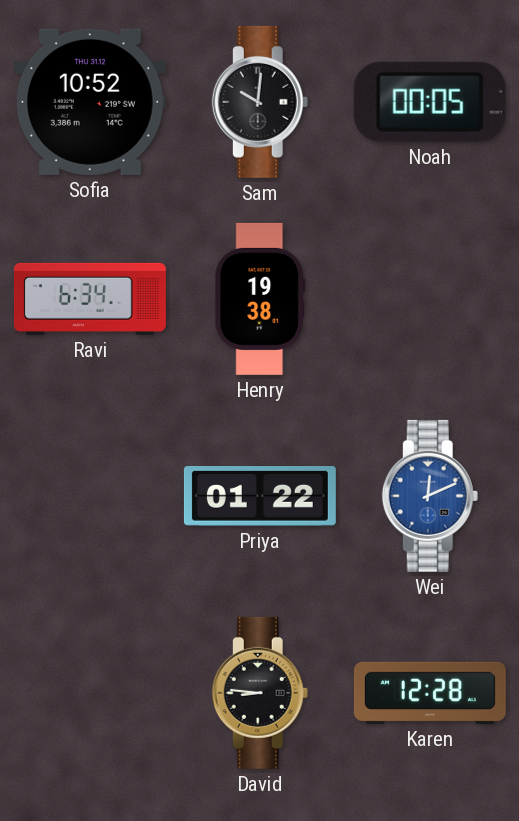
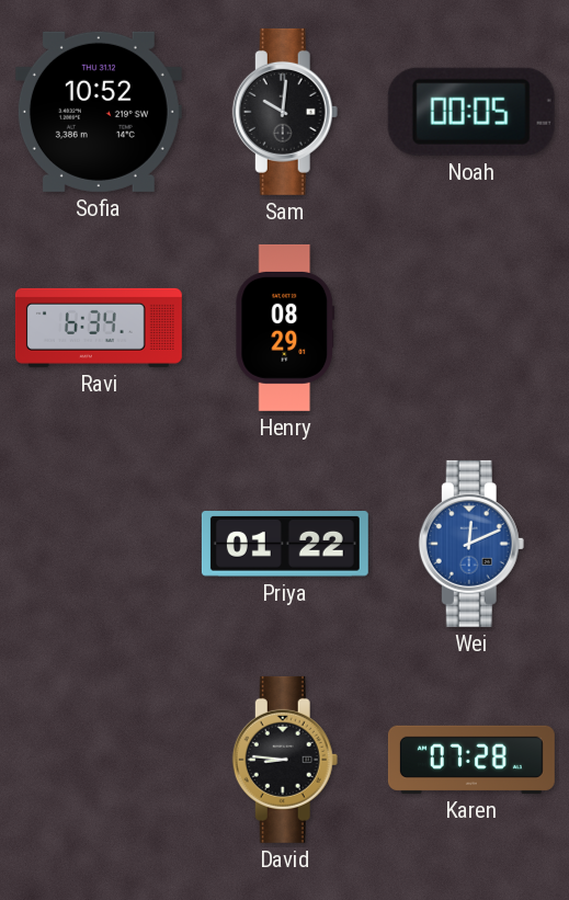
Henry: 19:38 -> 08:29
Karen: 12:28 -> 07:28
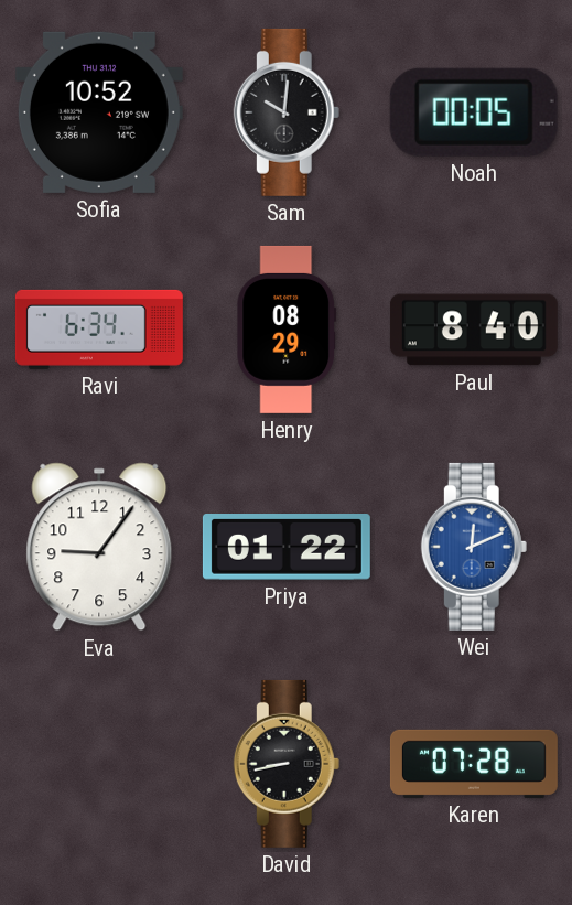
Paul: none -> 8:40
Eva: none -> 9:06
David: 8:46 -> 8:43
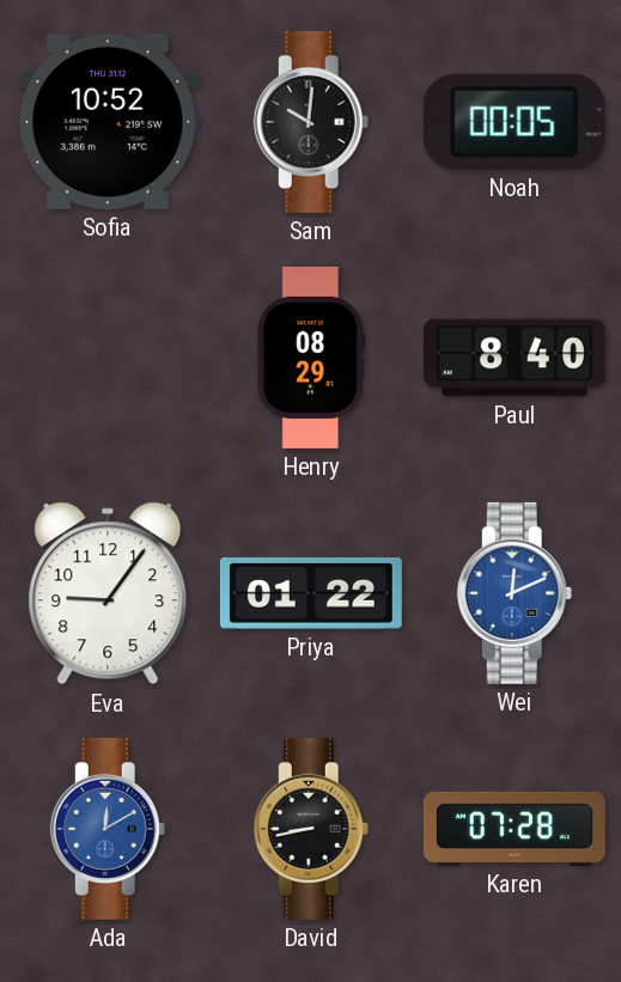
Ravi: 6:34 -> none
Ada: none -> 12:10
